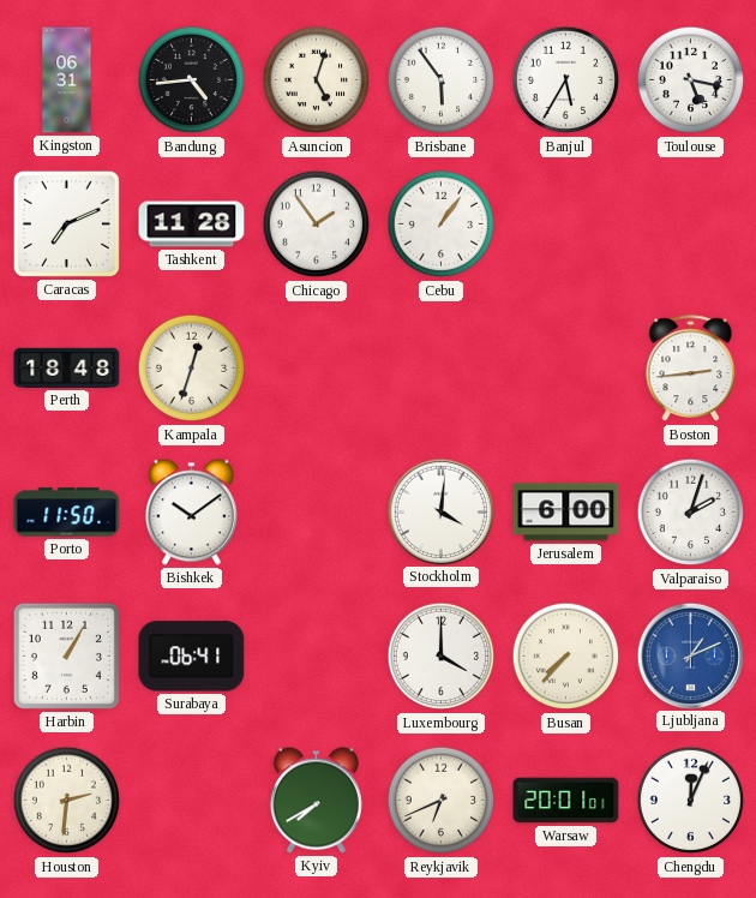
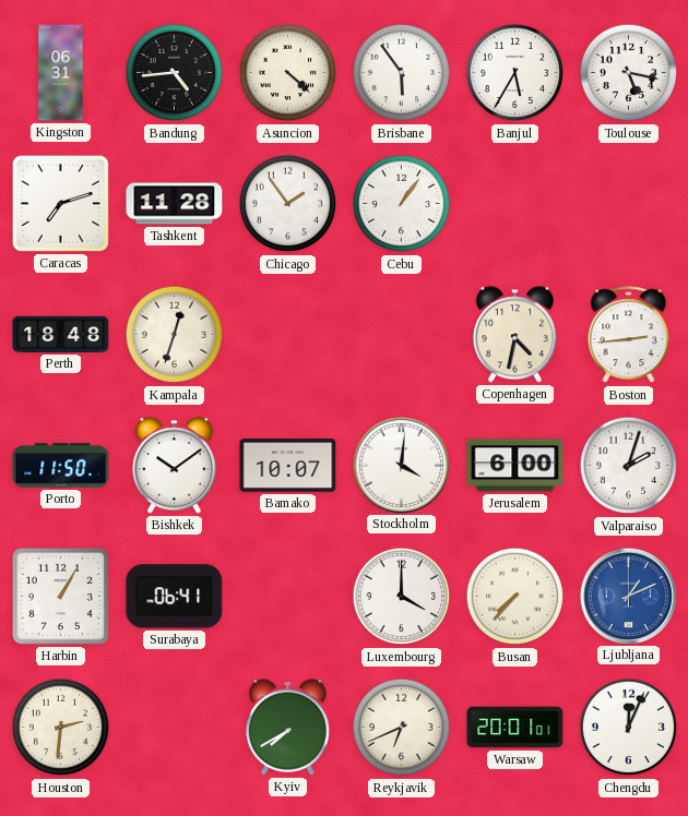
Asuncion: 5:03 -> 4:22
Caracas: 7:11 -> 7:12
Copenhagen: none -> 4:32
Bamako: none -> 10:07
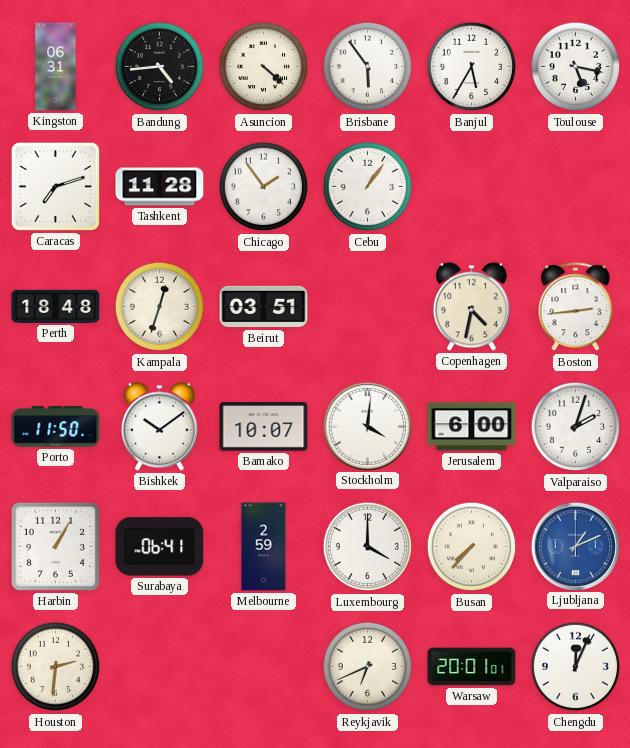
Beirut: none -> 03:51
Melbourne: none -> 2:59
Kyiv: 7:40 -> none
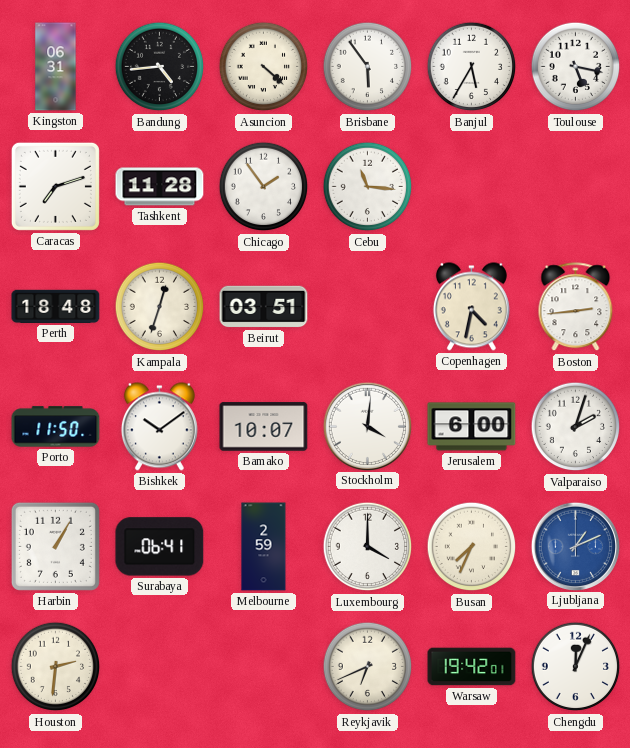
Cebu: 1:06 -> 11:16
Busan: 7:37 -> 7:34
Warsaw: 20:01 -> 19:42
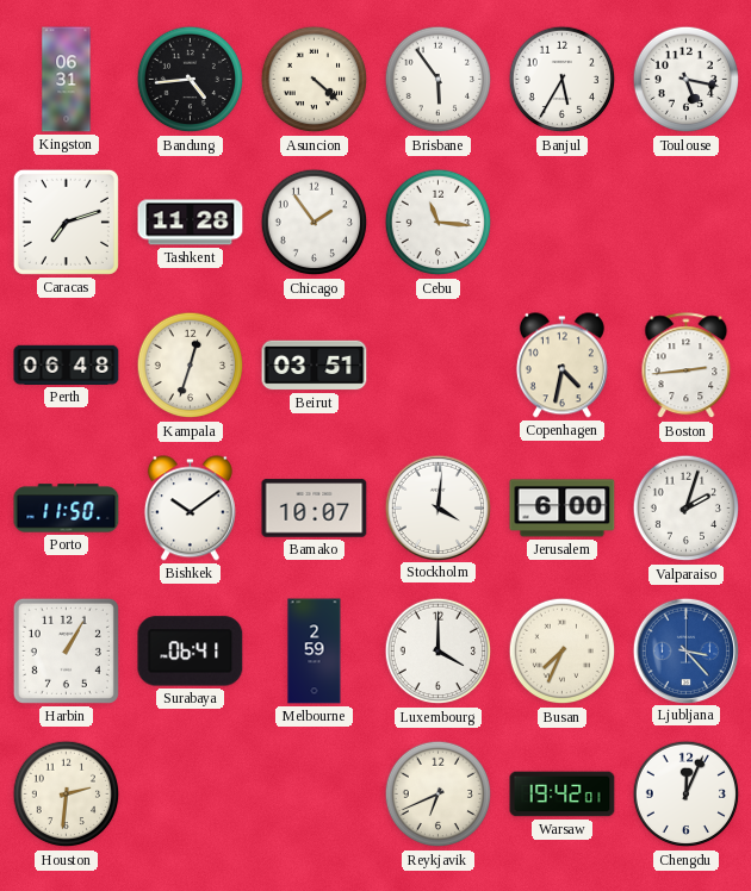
Perth: 18:48 -> 06:48
Ljubljana: 1:11 -> 3:23
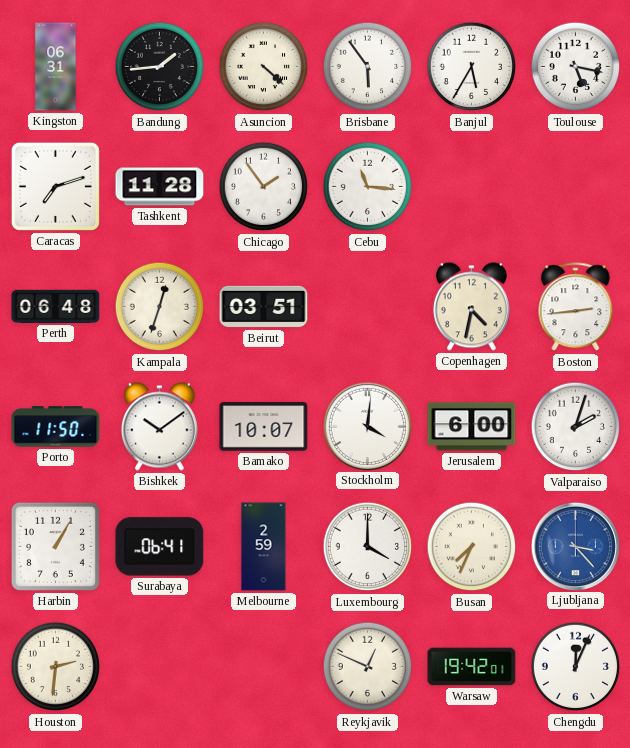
Bandung: 4:44 -> 1:44
Reykjavik: 6:41 -> 12:49
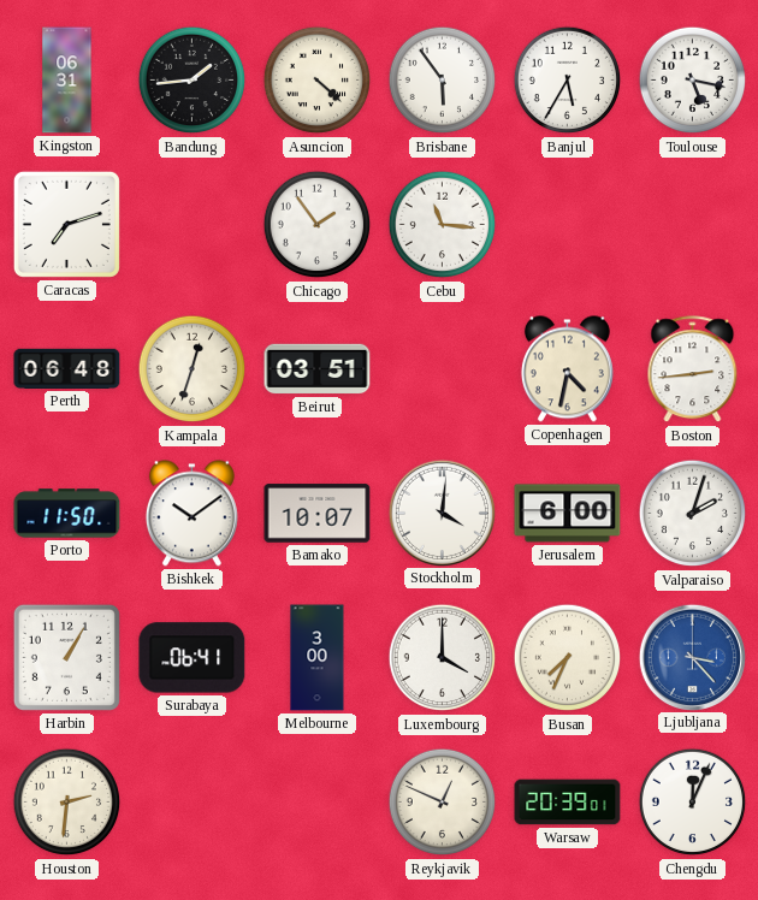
Tashkent: 11:28 -> none
Melbourne: 2:59 -> 3:00
Warsaw: 19:42 -> 20:39
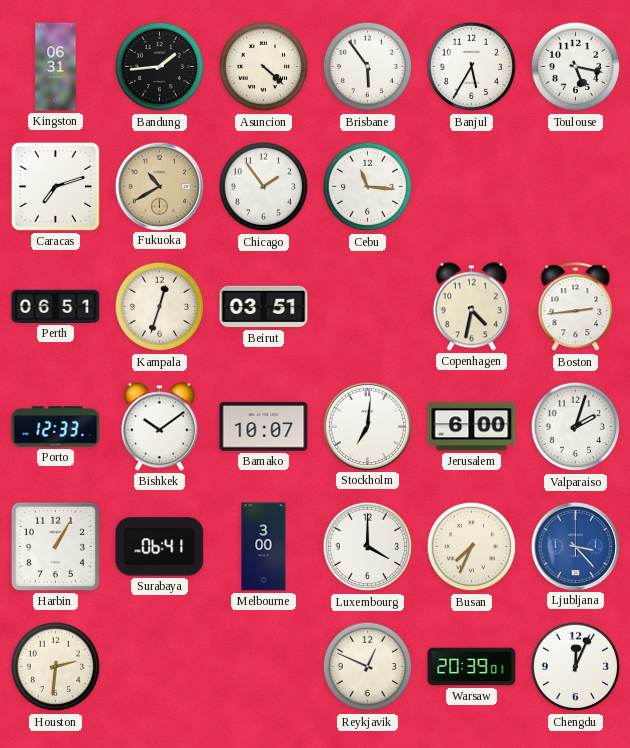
Fukuoka: none -> 10:40
Perth: 06:48 -> 06:51
Porto: 11:50 -> 12:33
Stockholm: 4:01 -> 7:01
